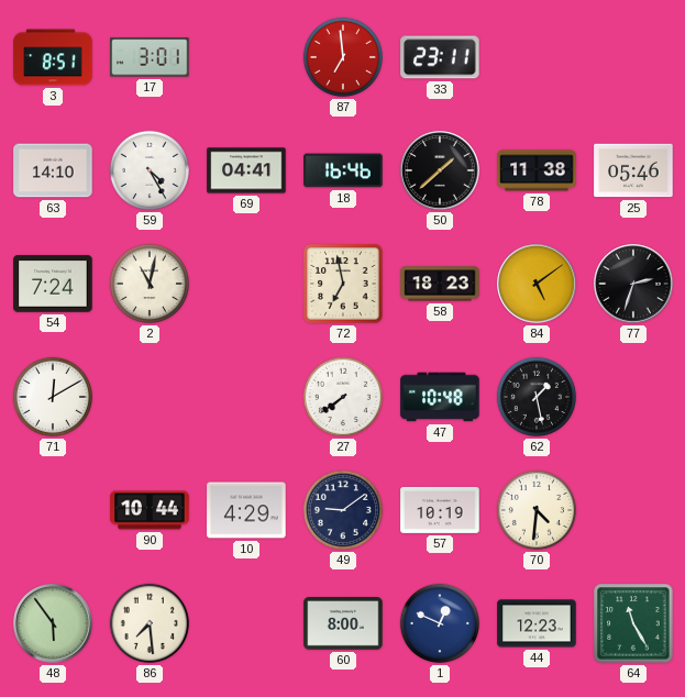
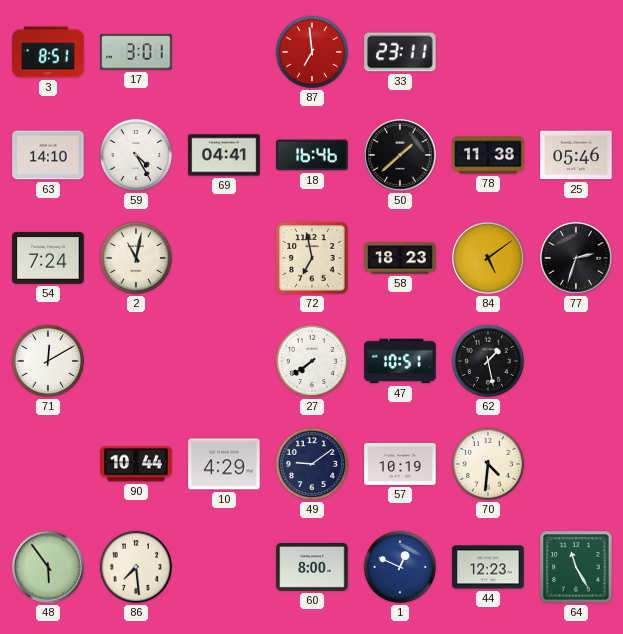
47: 10:48 -> 10:51
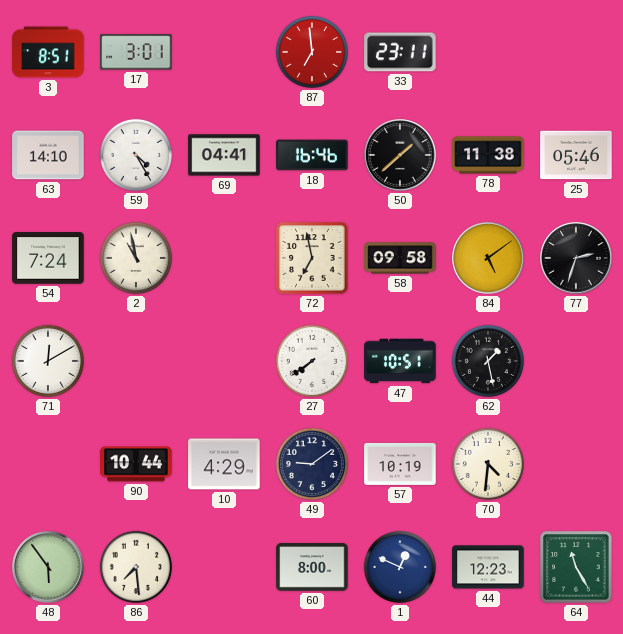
2: 11:02 -> 10:58
58: 18:23 -> 09:58
